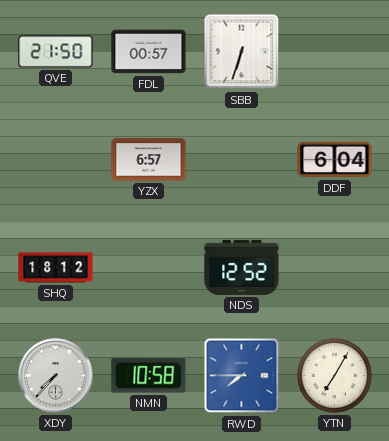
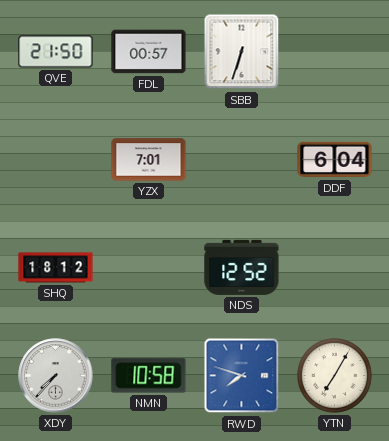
YZX: 6:57 -> 7:01
RWD: 7:45 -> 7:48
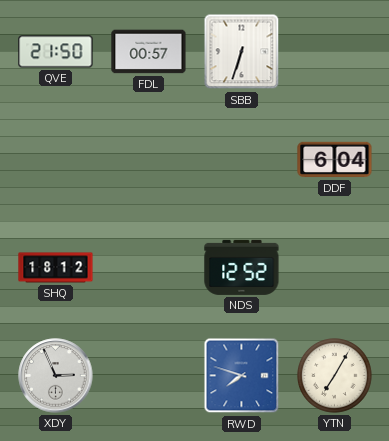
YZX: 7:01 -> none
XDY: 7:37 -> 2:56
NMN: 10:58 -> none
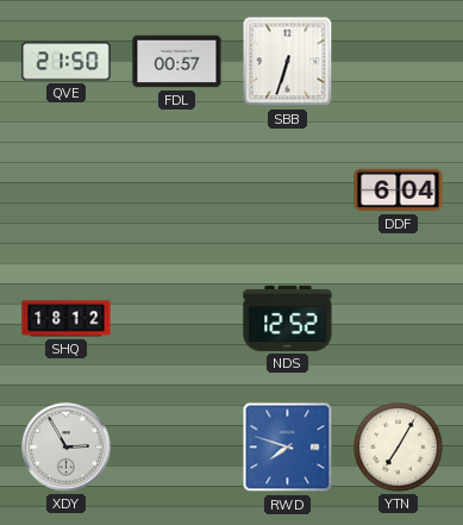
XDY: 2:56 -> 2:55
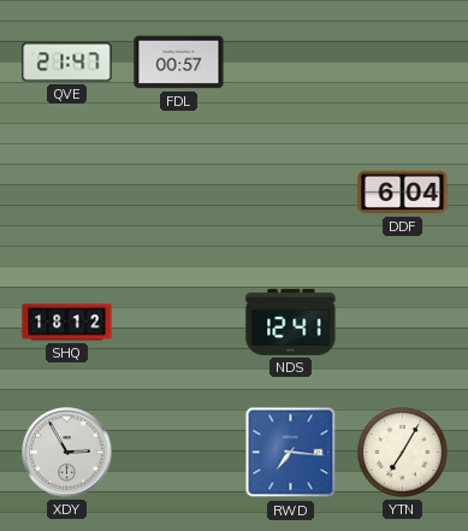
QVE: 21:50 -> 21:47
SBB: 6:33 -> none
NDS: 12:52 -> 12:41
RWD: 7:48 -> 7:16
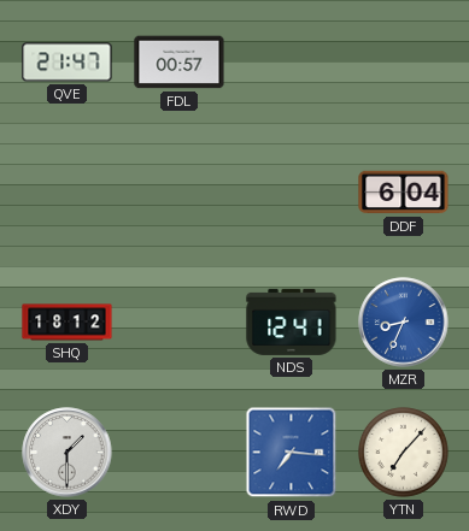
MZR: none -> 8:34
XDY: 2:55 -> 1:30
YTN: 7:05 -> 7:07
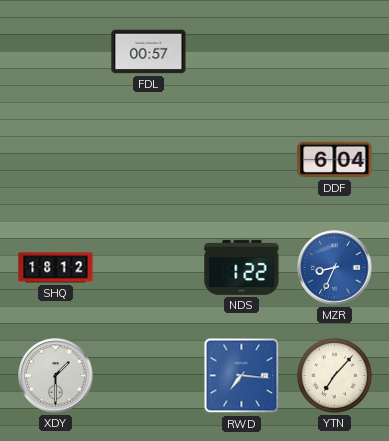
QVE: 21:47 -> none
NDS: 12:41 -> 1:22
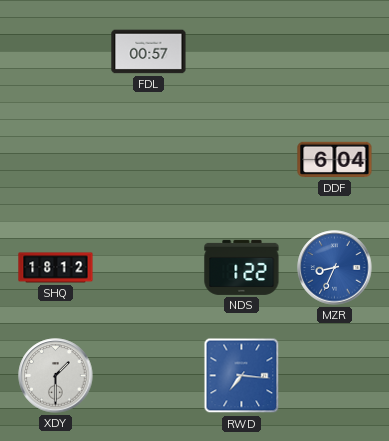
YTN: 7:07 -> none
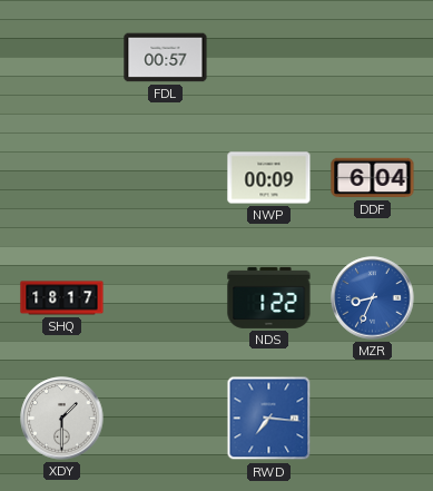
NWP: none -> 00:09
SHQ: 18:12 -> 18:17
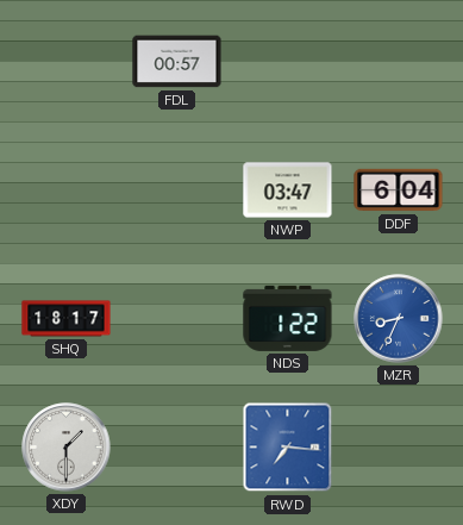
NWP: 00:09 -> 03:47
